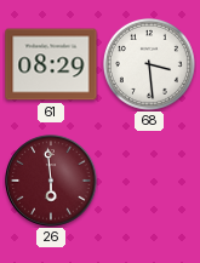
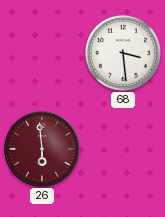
61: 08:29 -> none
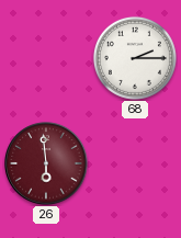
68: 3:29 -> 2:15
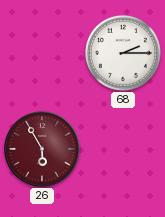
26: 5:59 -> 5:55
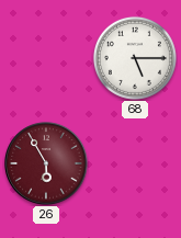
68: 2:15 -> 5:15
